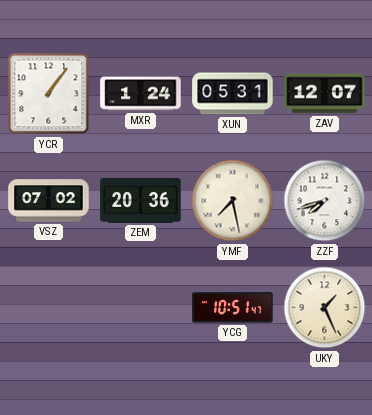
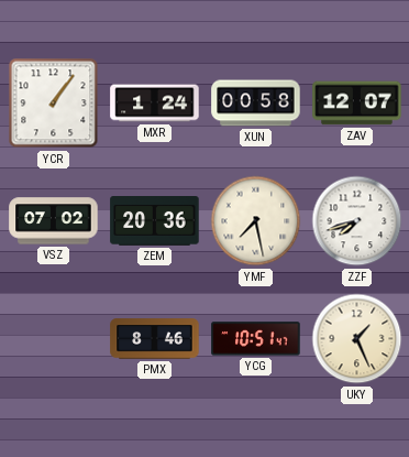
XUN: 05:31 -> 00:58
PMX: none -> 8:46
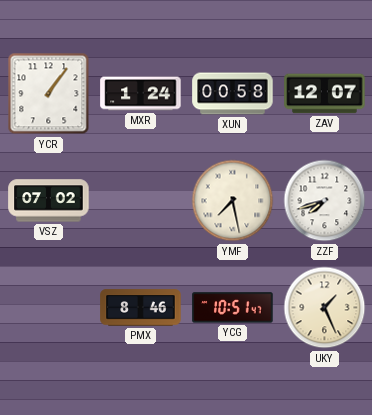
ZEM: 20:36 -> none
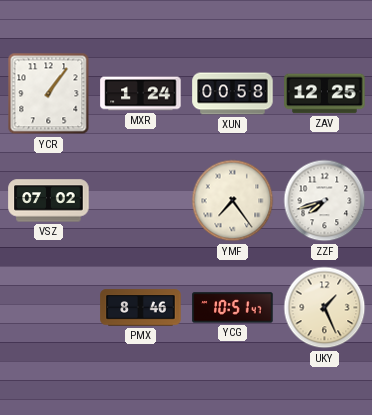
ZAV: 12:07 -> 12:25
YMF: 7:28 -> 7:24
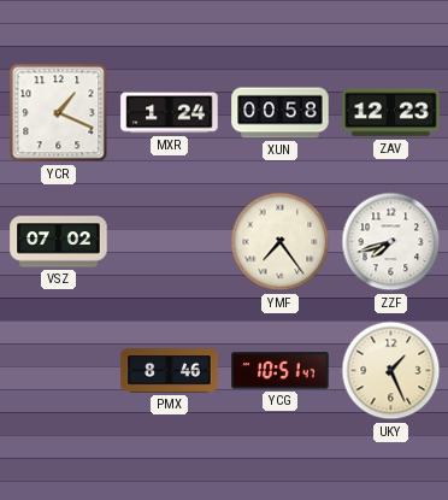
YCR: 1:06 -> 1:19
ZAV: 12:25 -> 12:23
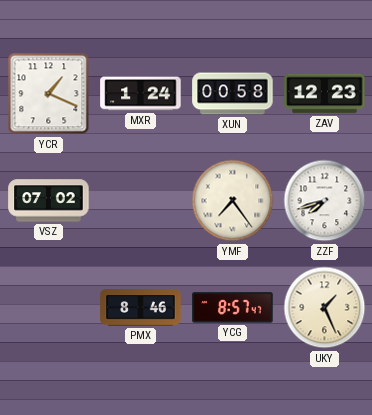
YCG: 10:51 -> 8:57
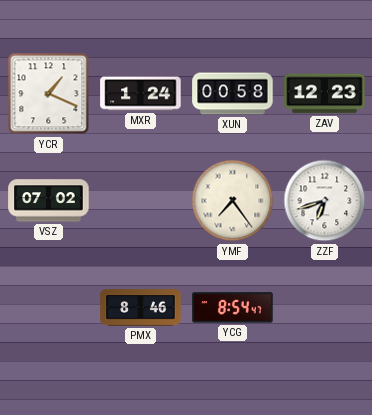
ZZF: 7:42 -> 6:42
YCG: 8:57 -> 8:54
UKY: 1:26 -> none
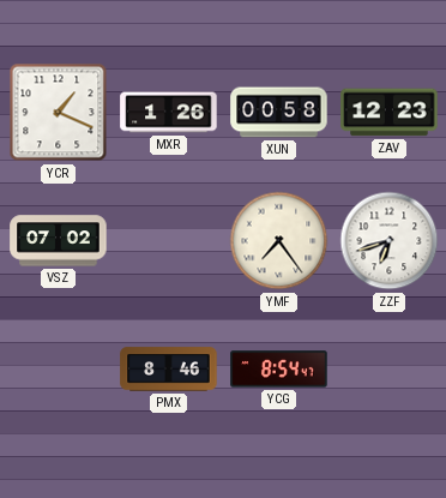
MXR: 1:24 -> 1:26
